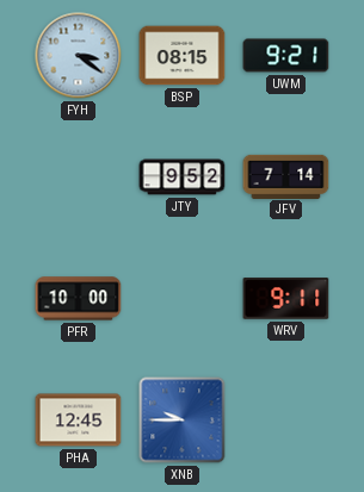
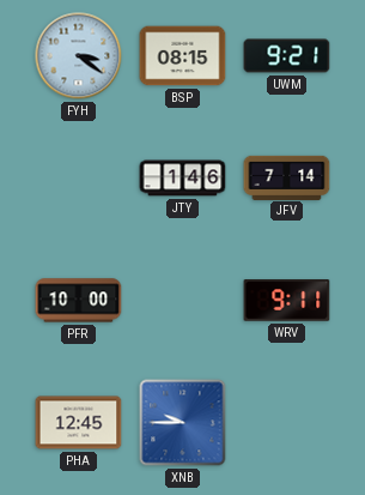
JTY: 9:52 -> 1:46
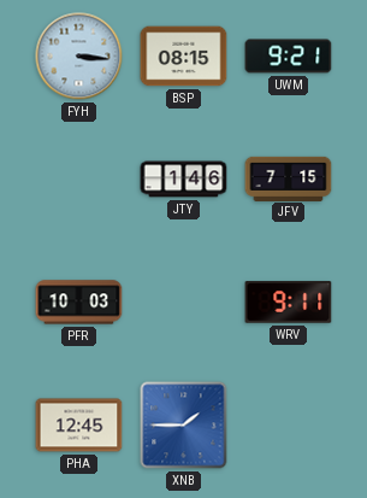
FYH: 3:21 -> 3:16
JFV: 7:14 -> 7:15
PFR: 10:00 -> 10:03
XNB: 9:45 -> 1:45
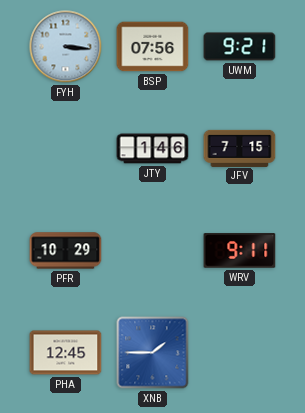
BSP: 08:15 -> 07:56
PFR: 10:03 -> 10:29
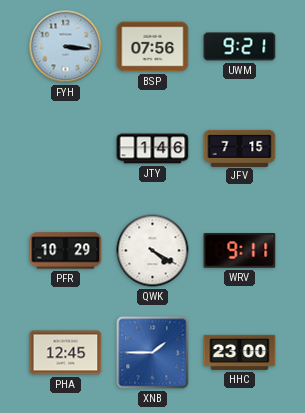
QWK: none -> 4:20
HHC: none -> 23:00
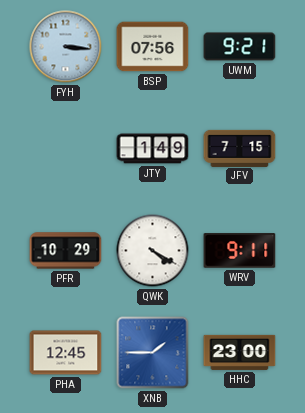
JTY: 1:46 -> 1:49
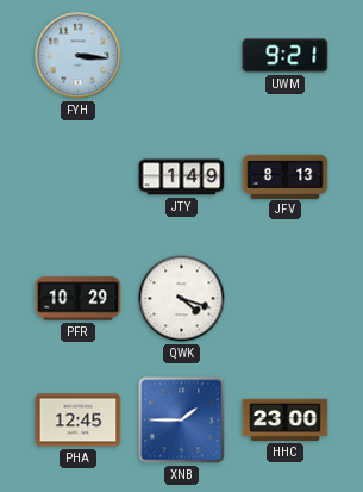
BSP: 07:56 -> none
JFV: 7:15 -> 8:13
QWK: 4:20 -> 4:18
WRV: 9:11 -> none
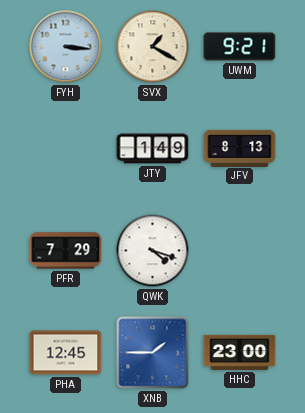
SVX: none -> 1:20
PFR: 10:29 -> 7:29
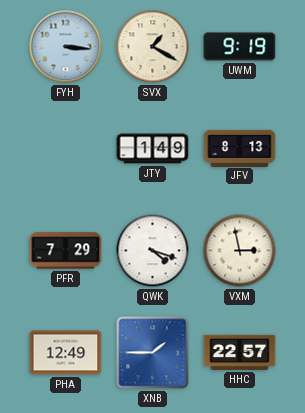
UWM: 9:21 -> 9:19
VXM: none -> 2:58
PHA: 12:45 -> 12:49
HHC: 23:00 -> 22:57
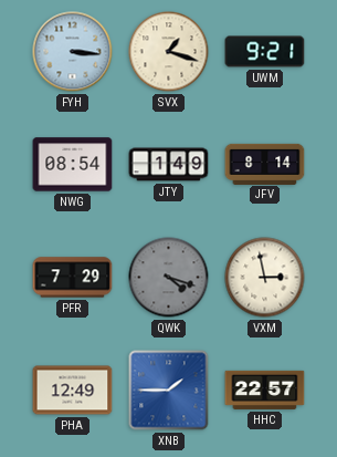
SVX: 1:20 -> 1:18
UWM: 9:19 -> 9:21
NWG: none -> 08:54
JFV: 8:13 -> 8:14
QWK dial: white -> grey
